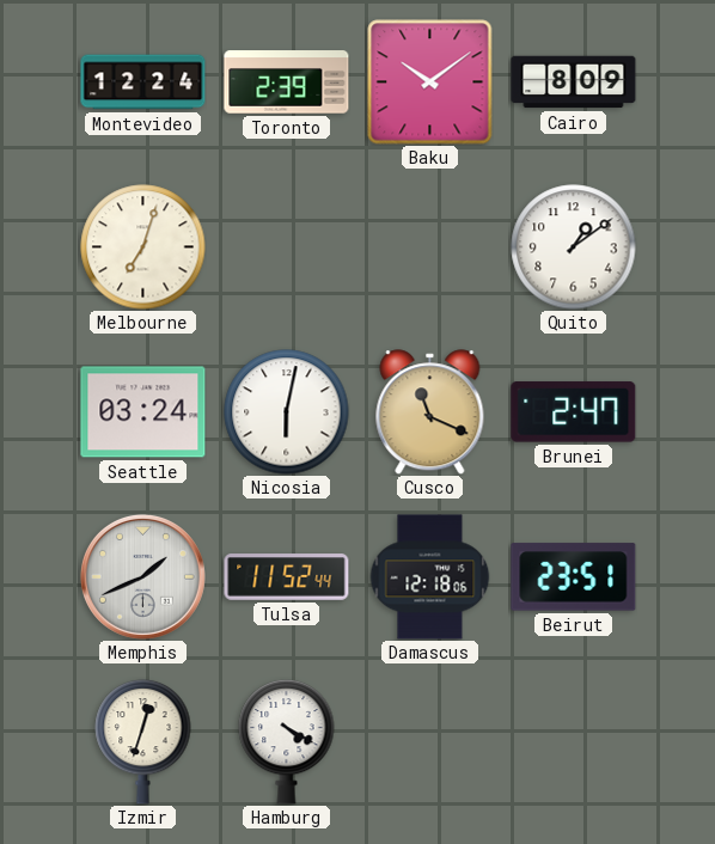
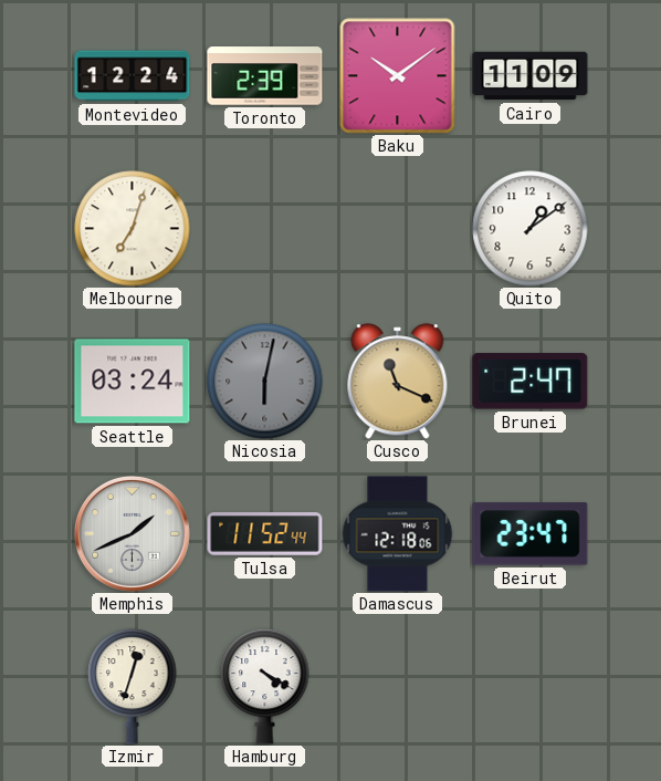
Cairo: 8:09 -> 11:09
Nicosia dial: white -> grey
Beirut: 23:51 -> 23:47
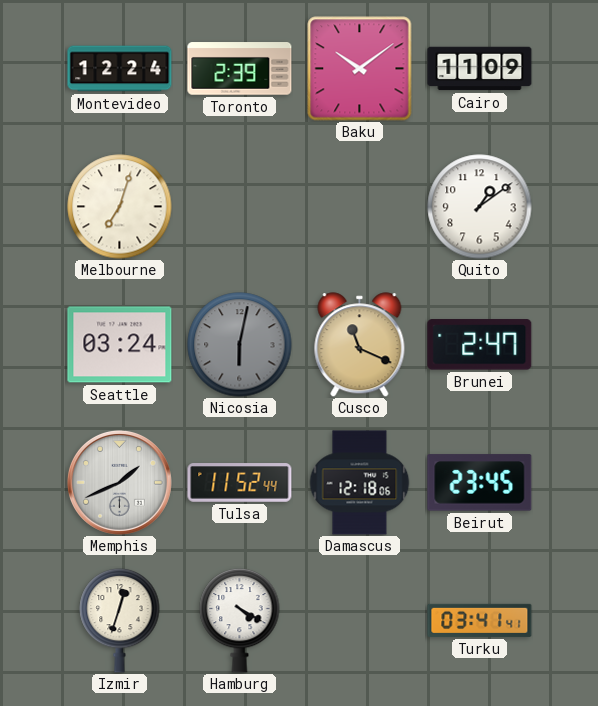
Beirut: 23:47 -> 23:45
Turku: none -> 03:41
